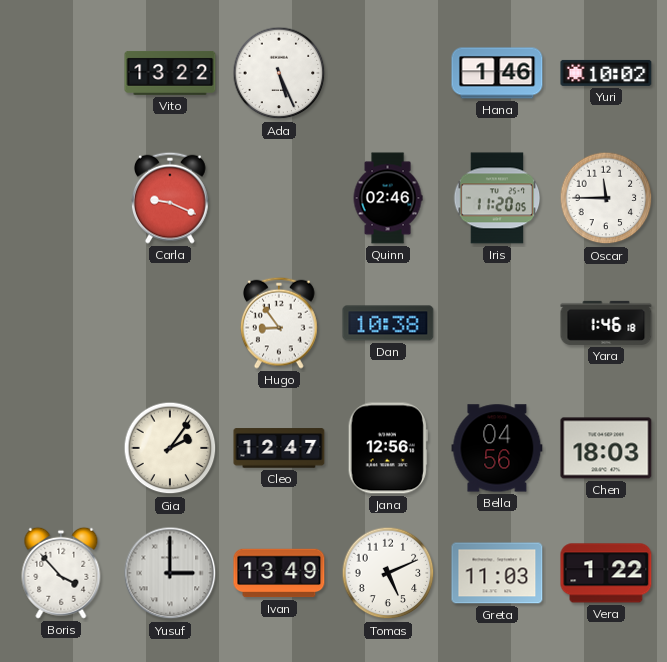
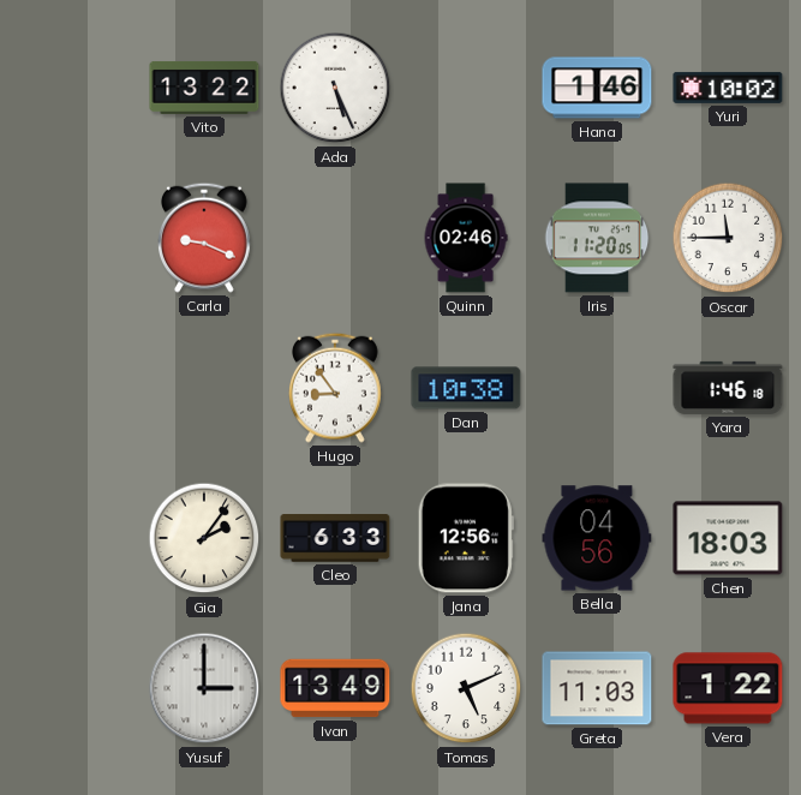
Cleo: 12:47 -> 6:33
Boris: 3:53 -> none
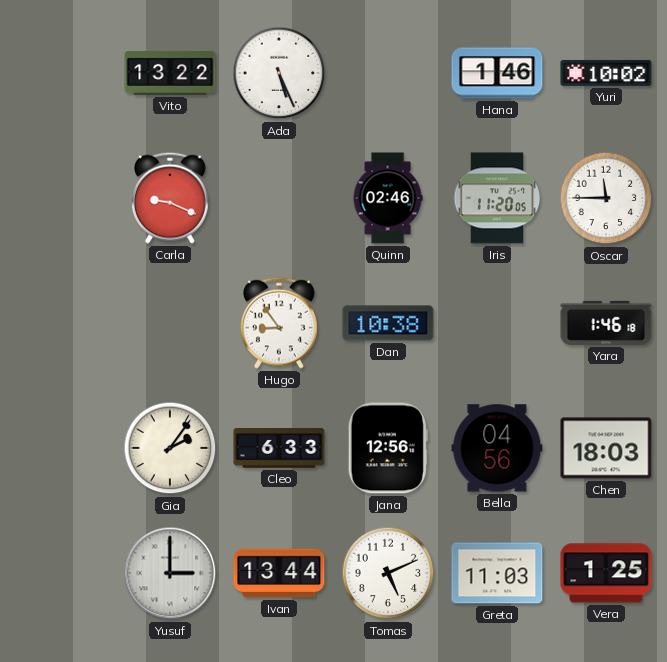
Ivan: 13:49 -> 13:44
Vera: 1:22 -> 1:25
